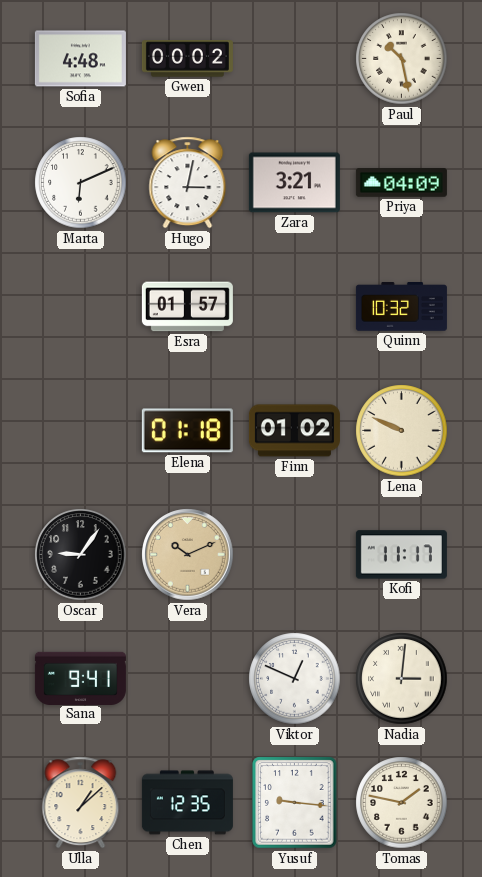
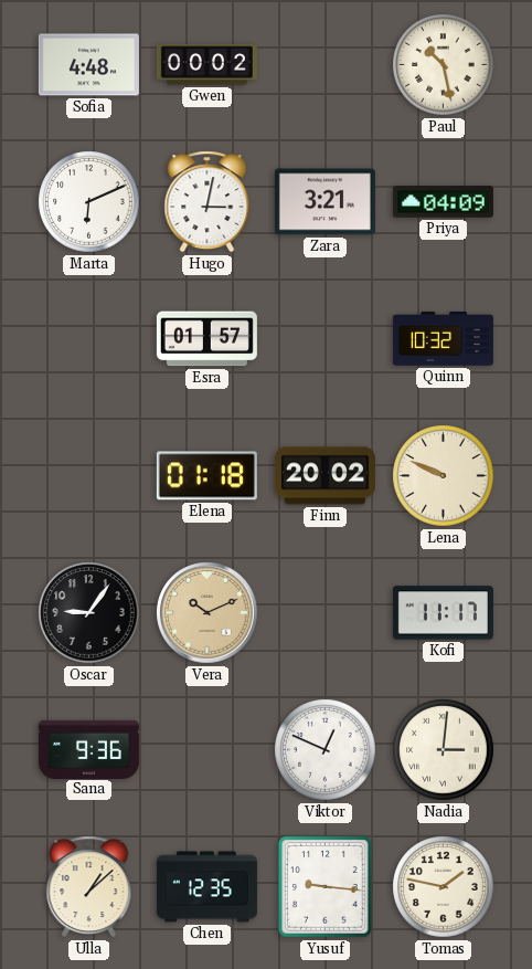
Finn: 01:02 -> 20:02
Sana: 9:41 -> 9:36
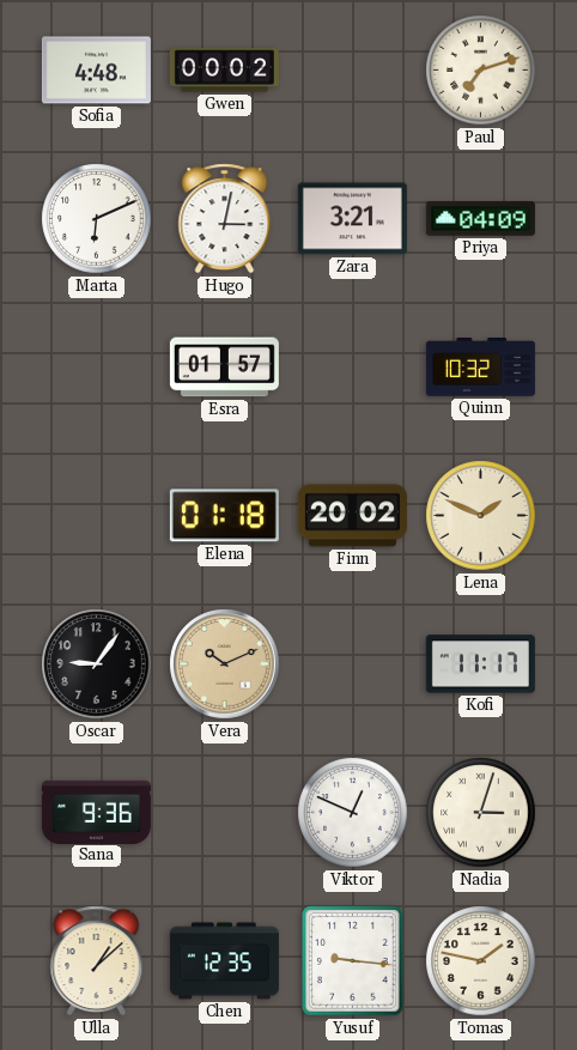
Paul: 10:28 -> 7:12
Lena: 9:49 -> 1:49
Nadia: 3:01 -> 3:03
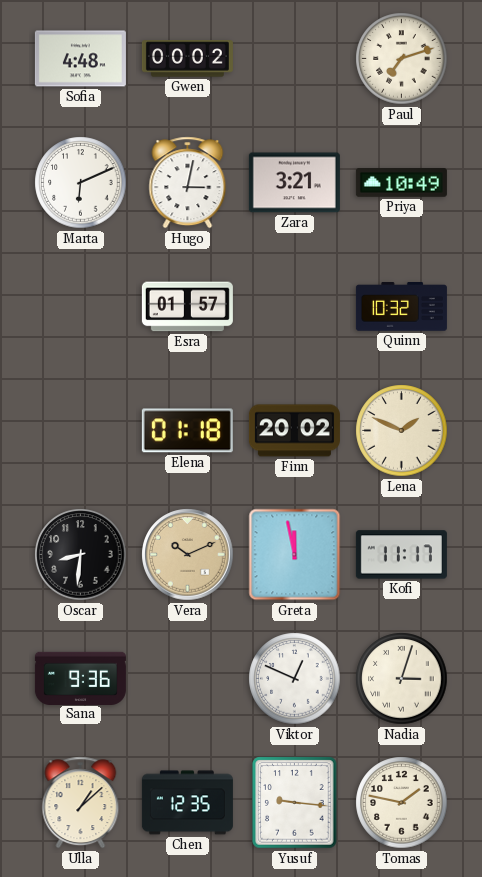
Priya: 04:09 -> 10:49
Oscar: 9:06 -> 8:31
Greta: none -> 11:58
